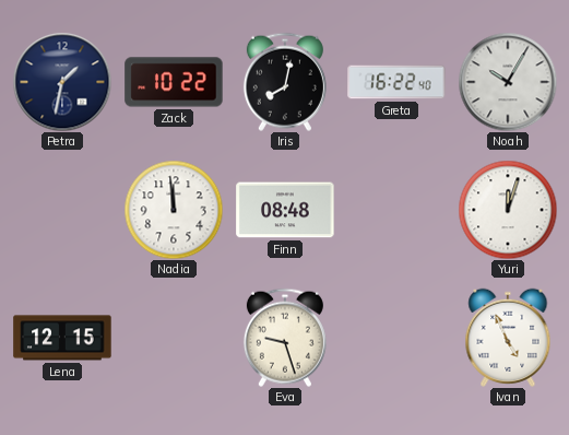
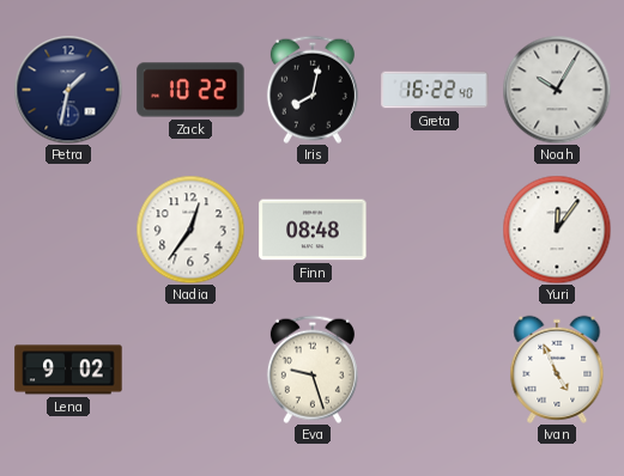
Nadia: 11:59 -> 12:36
Yuri: 12:03 -> 12:06
Lena: 12:15 -> 9:02
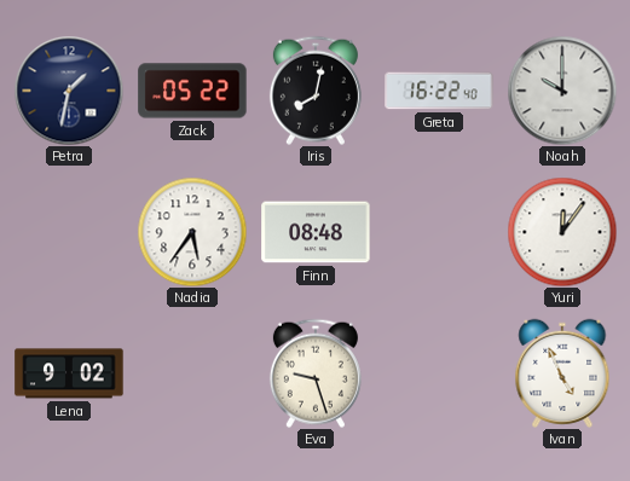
Zack: 10:22 -> 05:22
Noah: 10:05 -> 10:00
Nadia: 12:36 -> 5:36
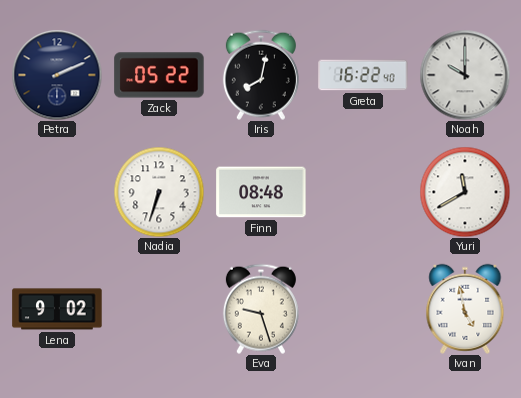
Petra: 1:32 -> 2:11
Nadia: 5:36 -> 6:33
Yuri: 12:06 -> 11:40
Ivan: 4:56 -> 4:58
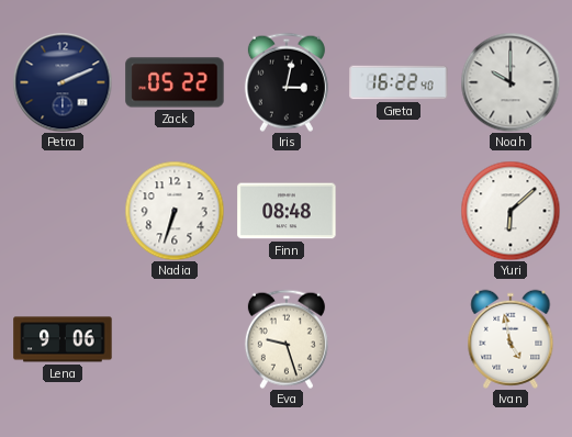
Iris: 8:02 -> 3:02
Yuri: 11:40 -> 6:08
Lena: 9:02 -> 9:06
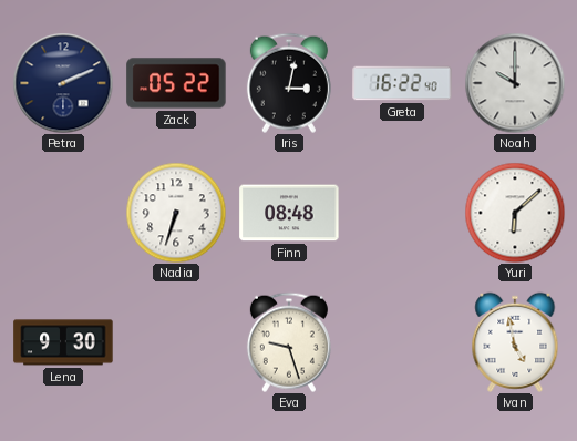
Lena: 9:06 -> 9:30
